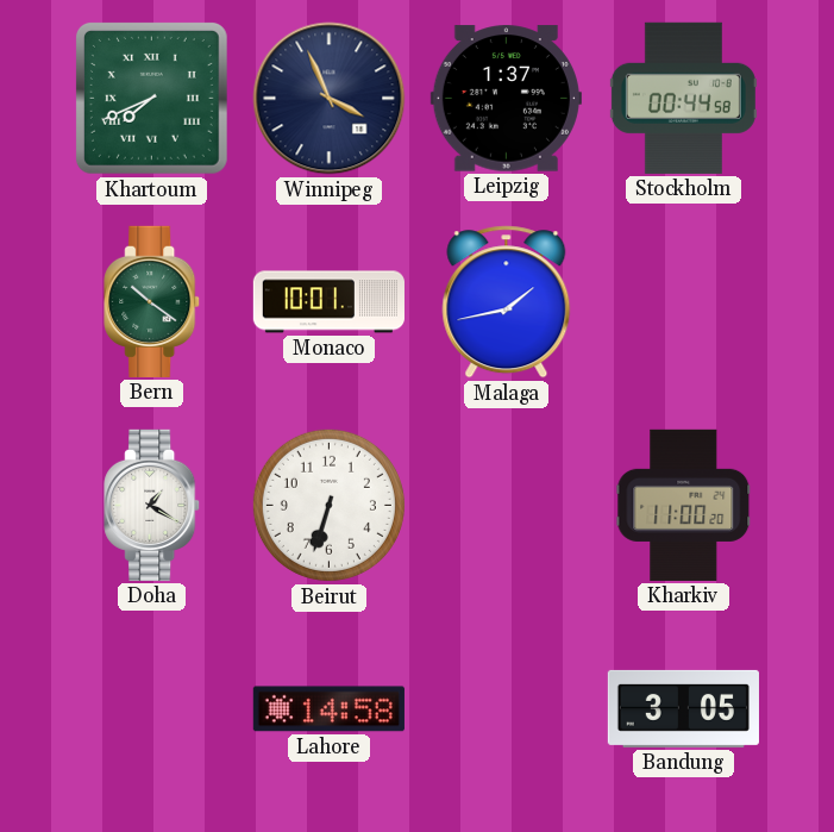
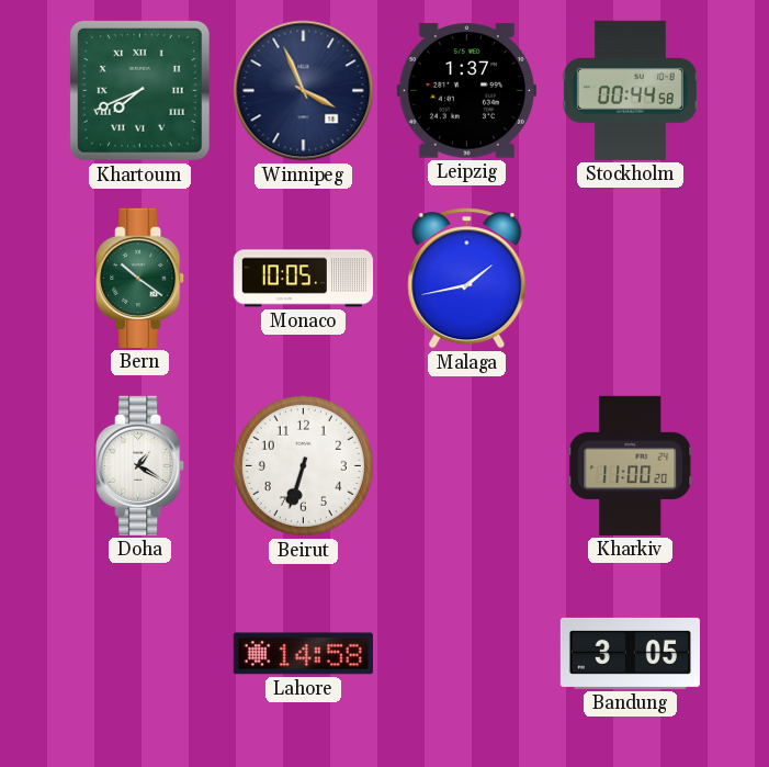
Monaco: 10:01 -> 10:05
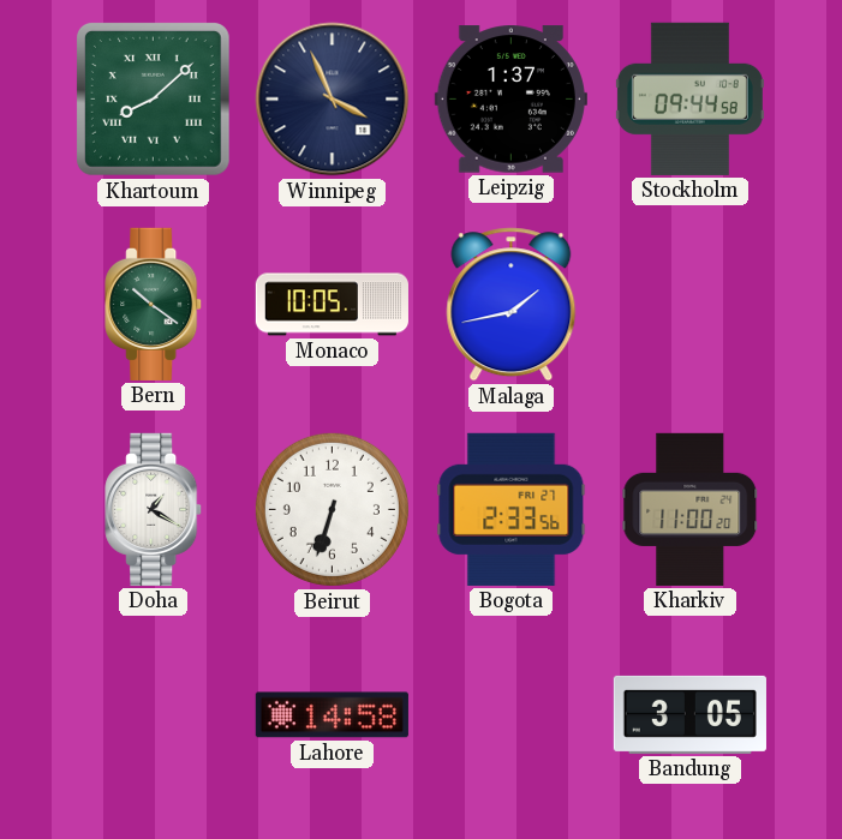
Khartoum: 7:41 -> 8:08
Stockholm: 00:44 -> 09:44
Bogota: none -> 2:33
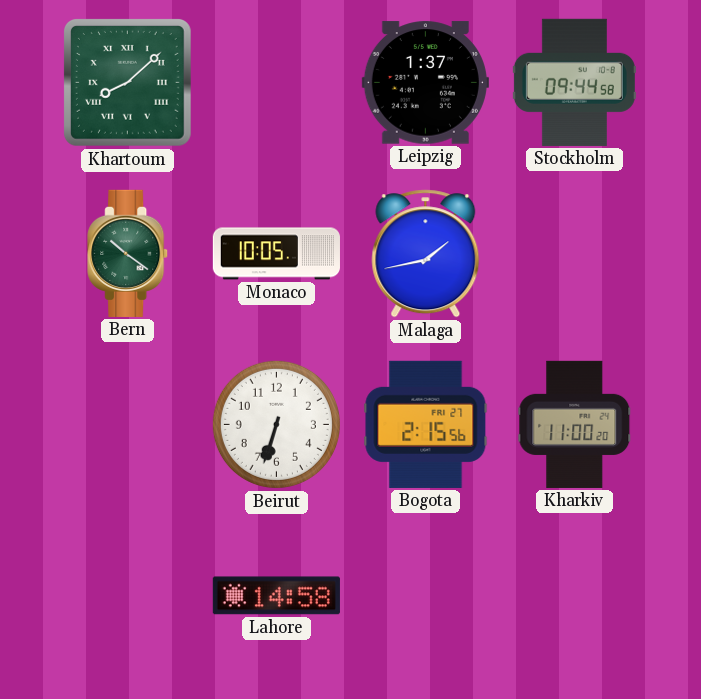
Winnipeg: 3:56 -> none
Doha: 1:20 -> none
Bogota: 2:33 -> 2:15
Bandung: 3:05 -> none
